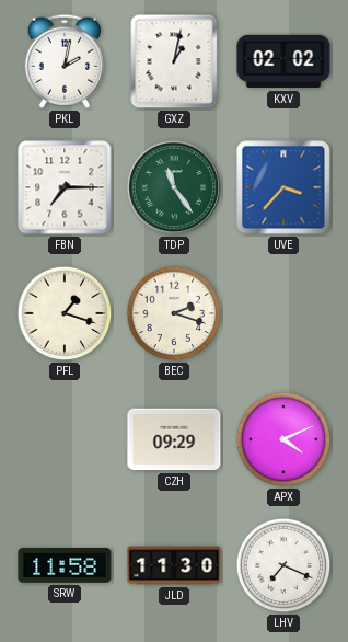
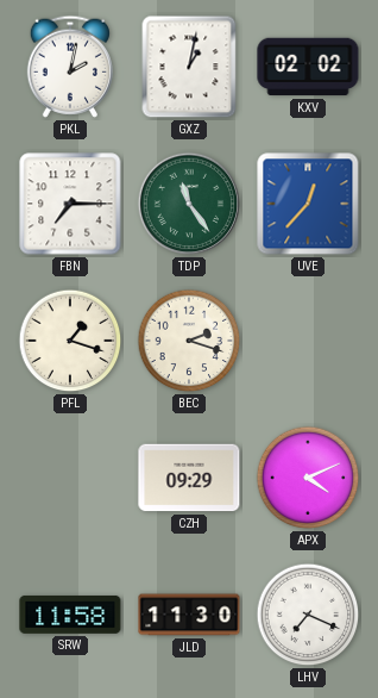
UVE: 3:37 -> 12:37
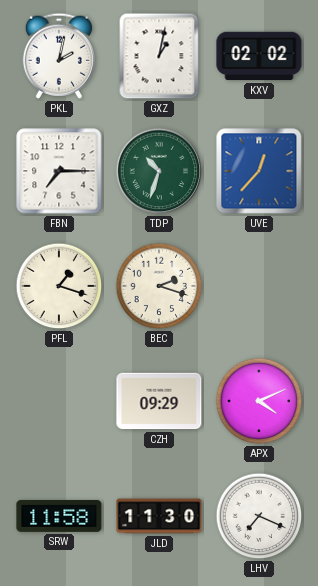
TDP: 11:24 -> 10:33
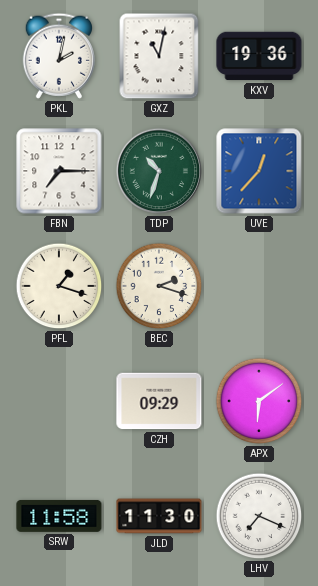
GXZ: 1:02 -> 11:02
KXV: 02:02 -> 19:36
APX: 4:11 -> 6:09
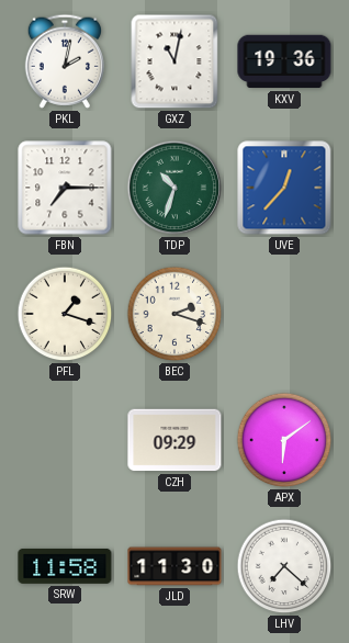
LHV: 7:19 -> 7:22
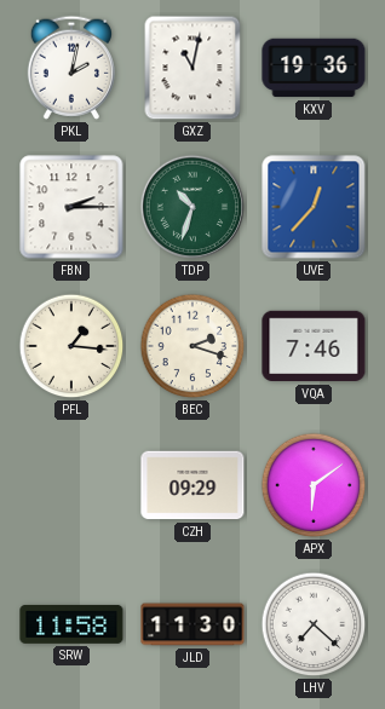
FBN: 7:15 -> 2:15
PFL: 1:18 -> 1:16
VQA: none -> 7:46
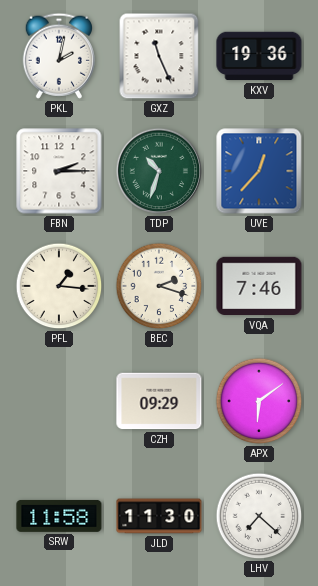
GXZ: 11:02 -> 11:26
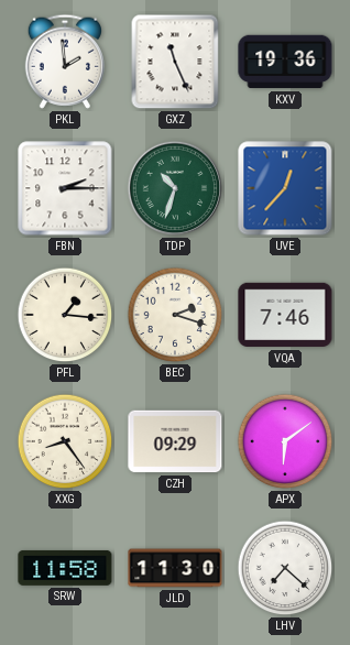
PKL: 2:02 -> 1:59
XXG: none -> 8:24
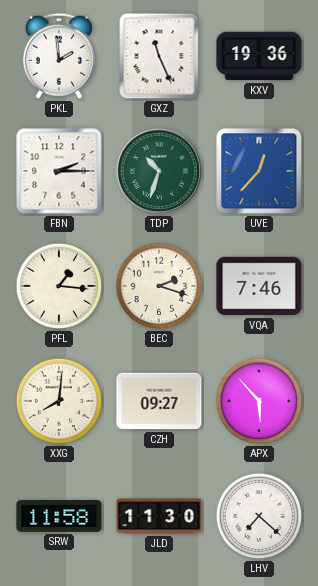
XXG: 8:24 -> 8:01
CZH: 09:29 -> 09:27
APX: 6:09 -> 5:53
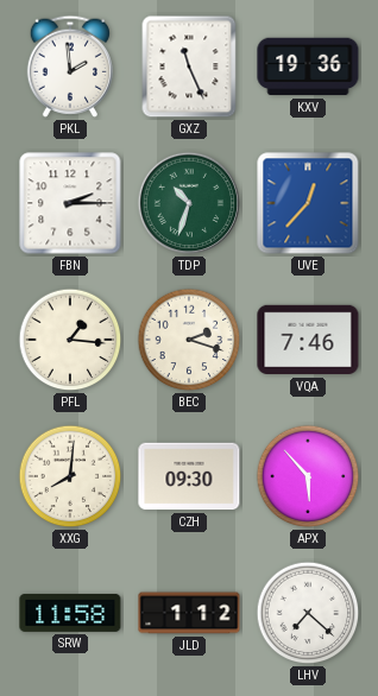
CZH: 09:27 -> 09:30
JLD: 11:30 -> 1:12
